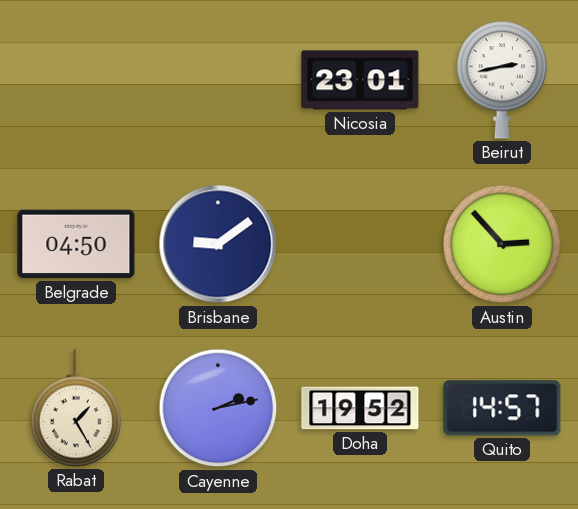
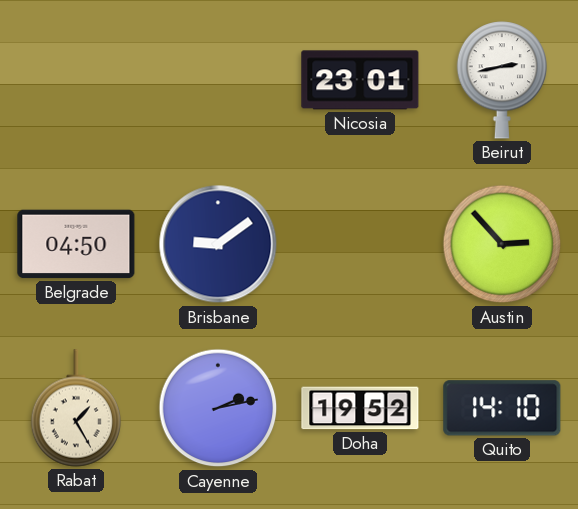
Quito: 14:57 -> 14:10
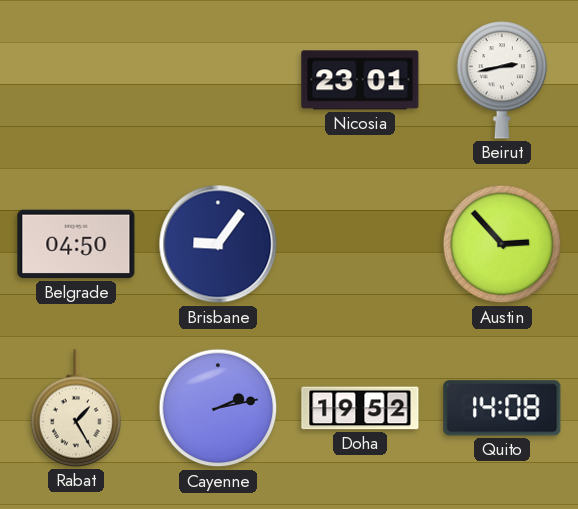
Brisbane: 9:09 -> 9:06
Quito: 14:10 -> 14:08
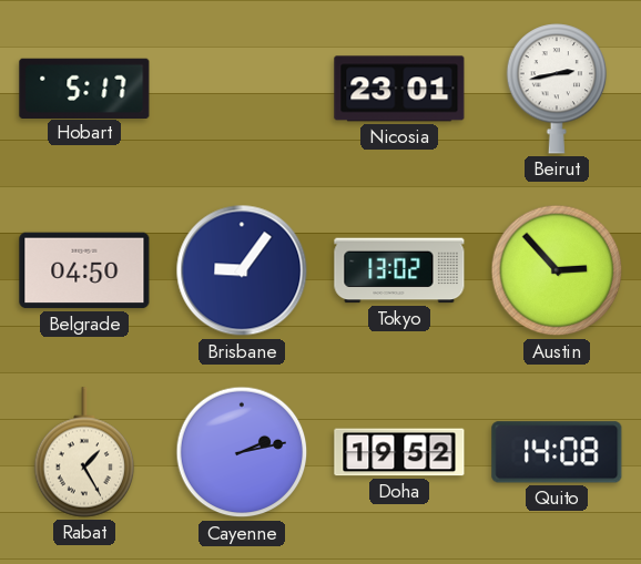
Hobart: none -> 5:17
Tokyo: none -> 13:02
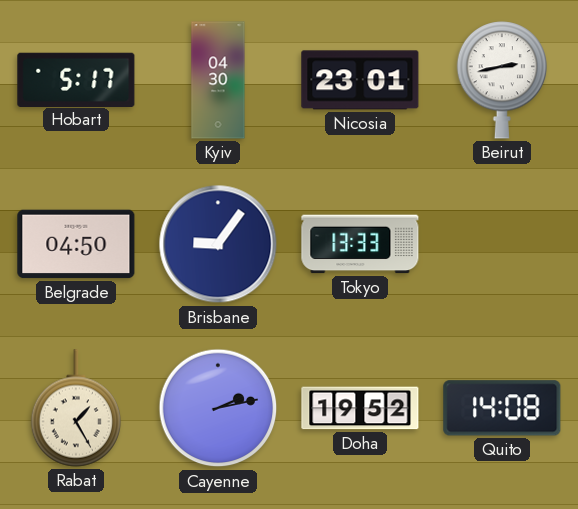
Kyiv: none -> 04:30
Tokyo: 13:02 -> 13:33
Austin: 2:53 -> none
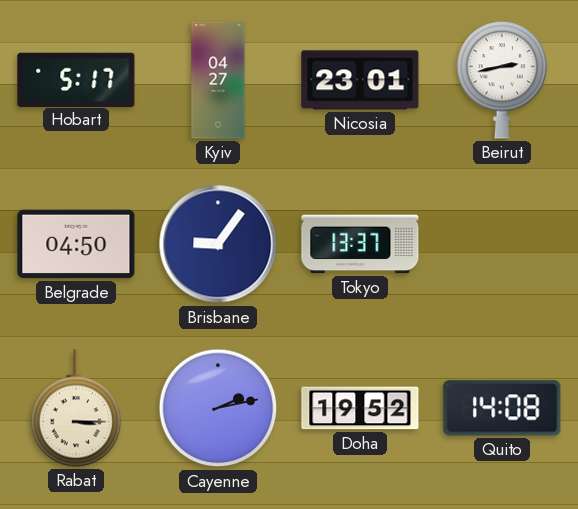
Kyiv: 04:30 -> 04:27
Tokyo: 13:33 -> 13:37
Rabat: 1:25 -> 3:15
